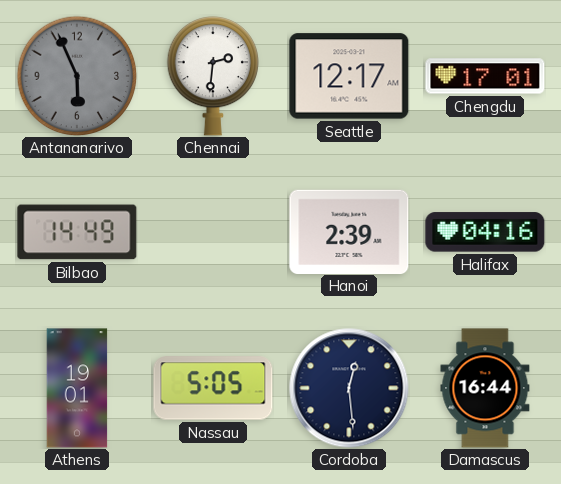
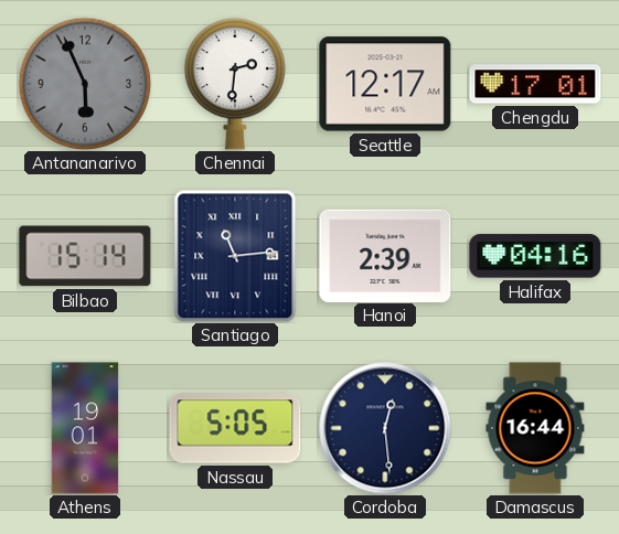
Bilbao: 14:49 -> 15:14
Santiago: none -> 11:14
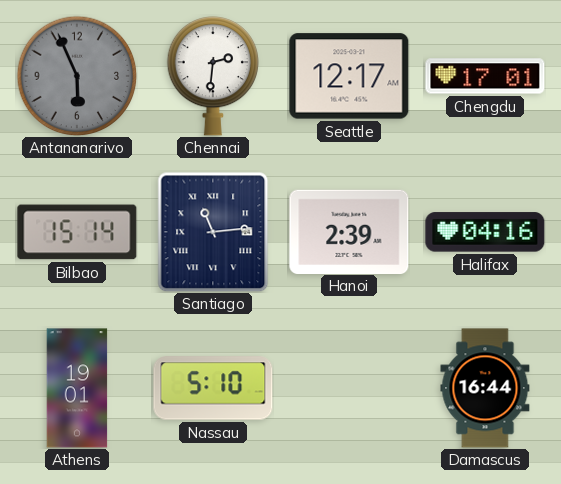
Nassau: 5:05 -> 5:10
Cordoba: 12:29 -> none
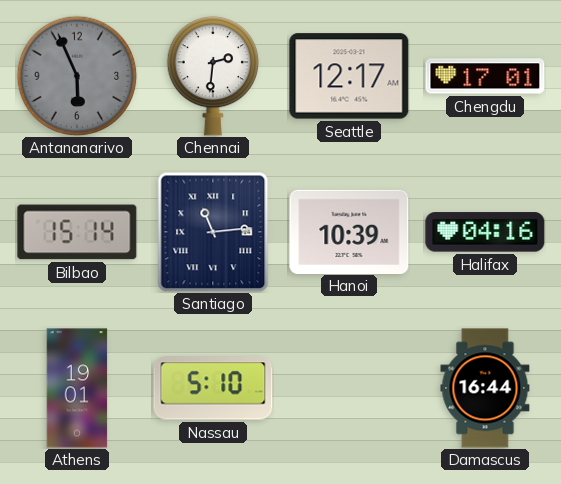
Hanoi: 2:39 -> 10:39
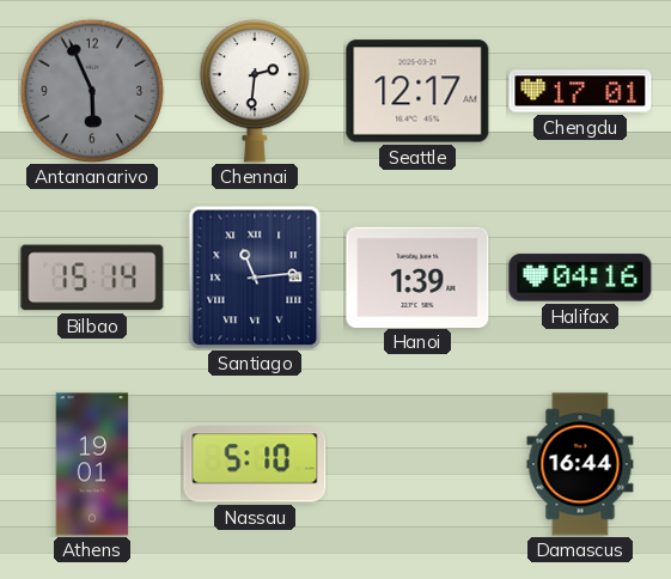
Hanoi: 10:39 -> 1:39
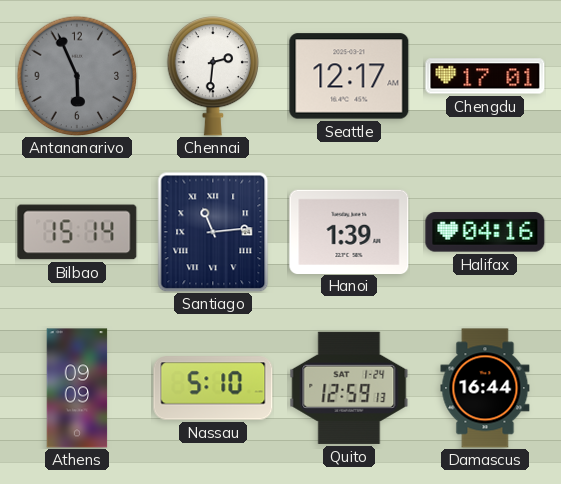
Athens: 19:01 -> 09:09
Quito: none -> 12:59
